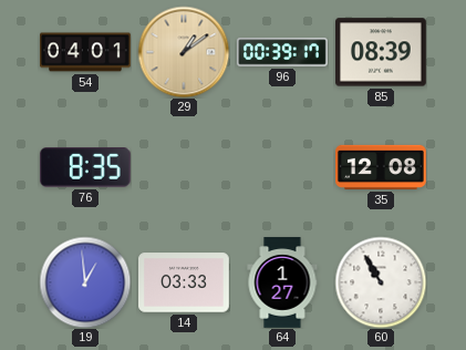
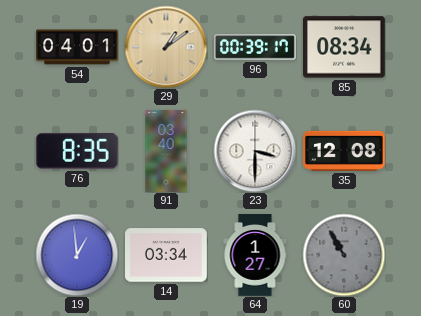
85: 08:39 -> 08:34
91: none -> 03:40
23: none -> 3:30
14: 03:33 -> 03:34
60 dial: white -> grey
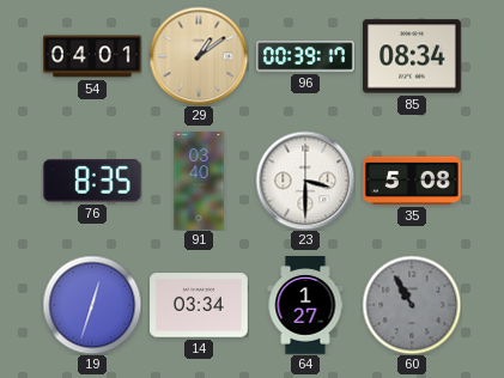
35: 12:08 -> 5:08
19: 12:59 -> 12:33
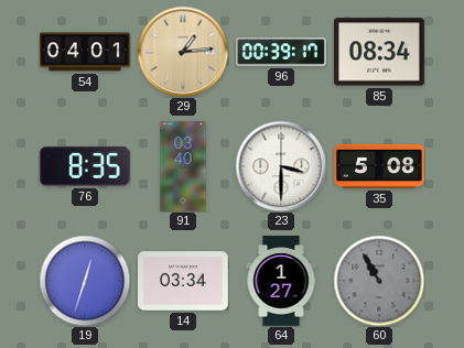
29: 1:09 -> 1:14
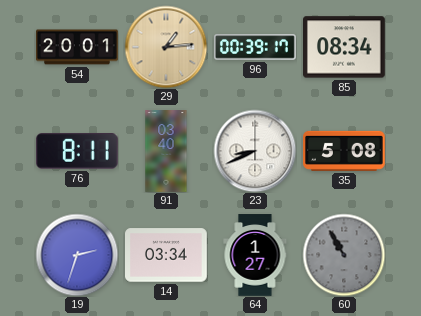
54: 04:01 -> 20:01
76: 8:35 -> 8:11
23: 3:30 -> 8:41
19: 12:33 -> 2:33
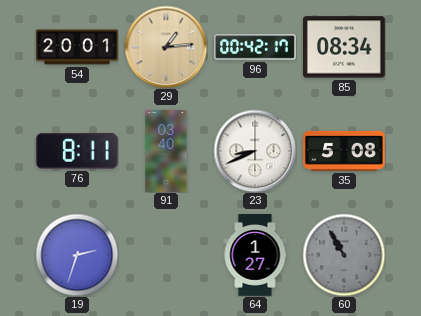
96: 00:39 -> 00:42
14: 03:34 -> none
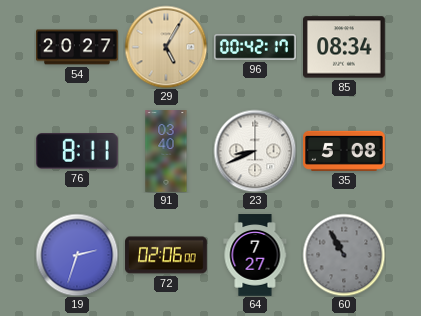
54: 20:01 -> 20:27
29: 1:14 -> 5:05
72: none -> 02:06
64: 1:27 -> 7:27
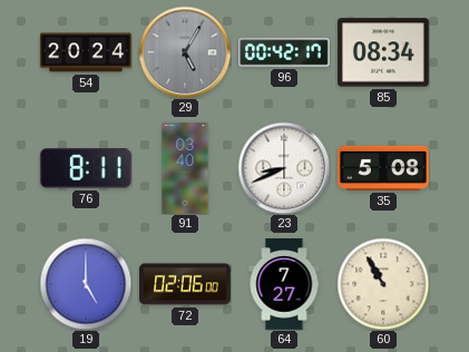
54: 20:27 -> 20:24
29 dial: champagne -> grey
19: 2:33 -> 5:00
60 dial: grey -> cream
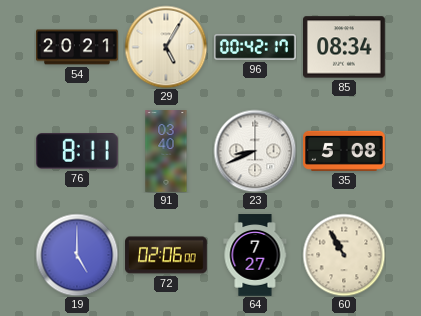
54: 20:24 -> 20:21
29 dial: grey -> cream
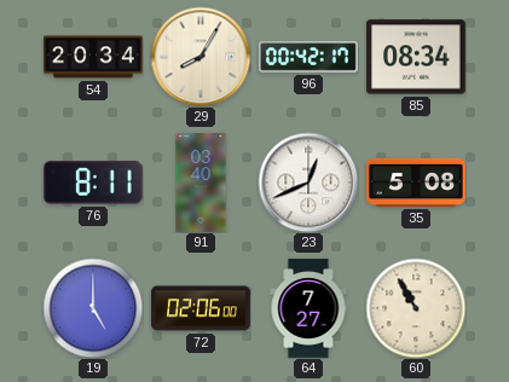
54: 20:21 -> 20:34
29: 5:05 -> 8:05
23: 8:41 -> 12:41
